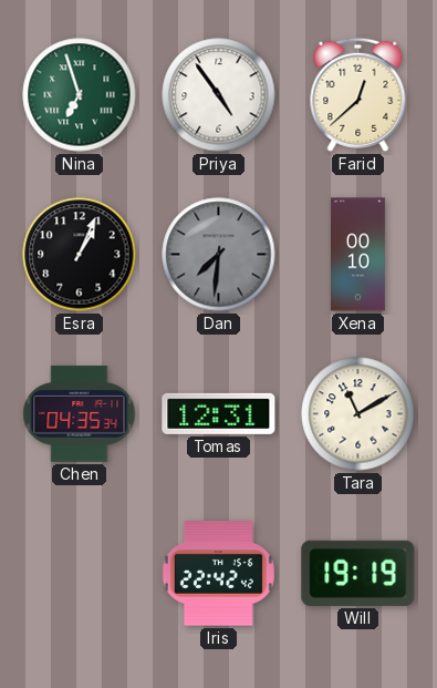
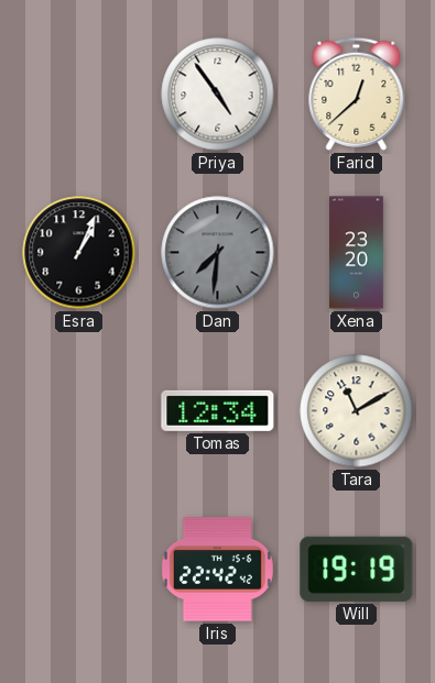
Nina: 6:57 -> none
Xena: 00:10 -> 23:20
Chen: 04:35 -> none
Tomas: 12:31 -> 12:34
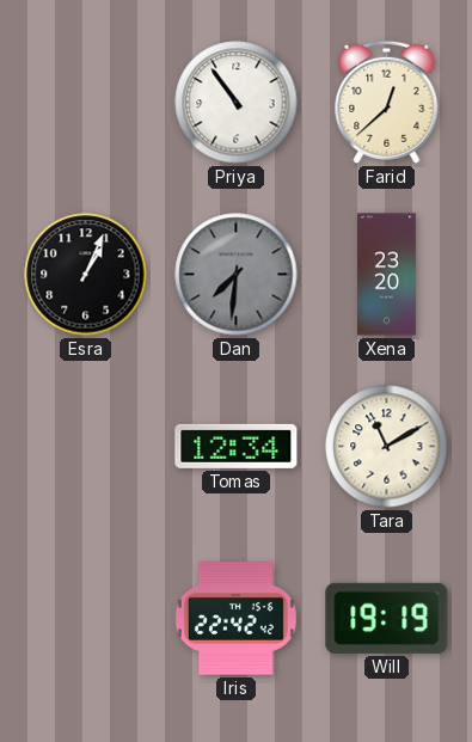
Priya: 4:54 -> 10:54
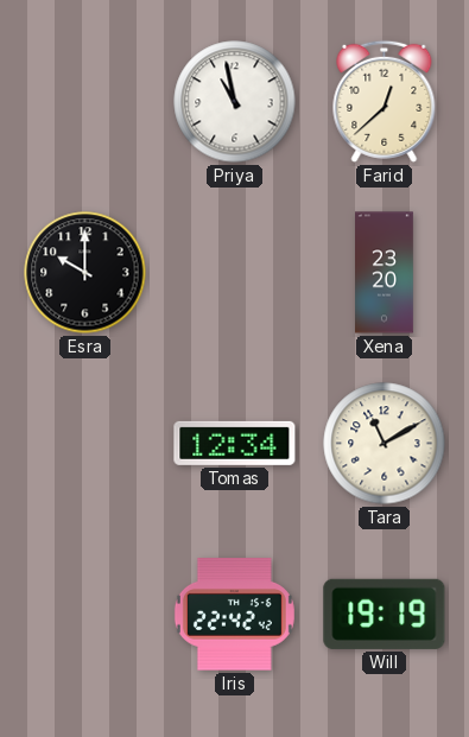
Priya: 10:54 -> 10:58
Esra: 1:04 -> 10:00
Dan: 7:31 -> none
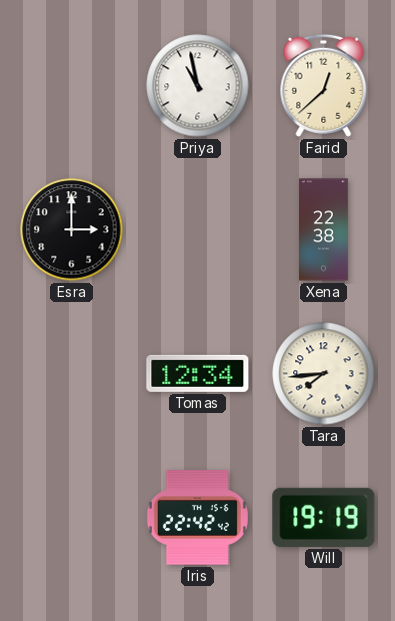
Esra: 10:00 -> 3:00
Xena: 23:20 -> 22:38
Tara: 11:10 -> 7:44
